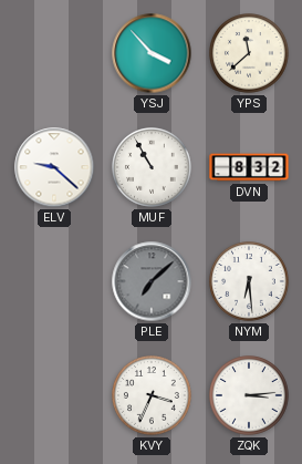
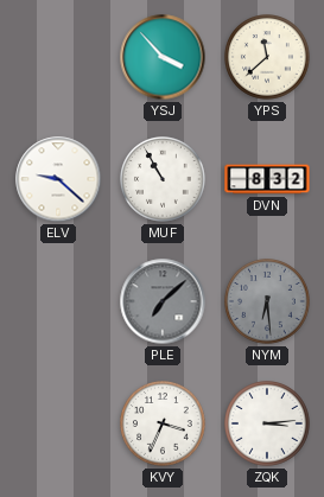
NYM dial: white -> grey
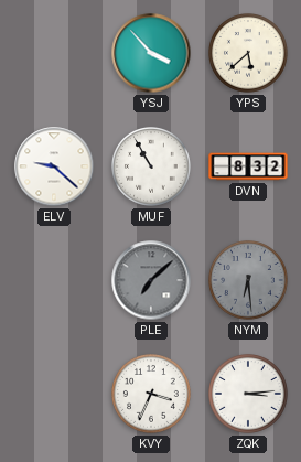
YPS: 11:38 -> 5:38
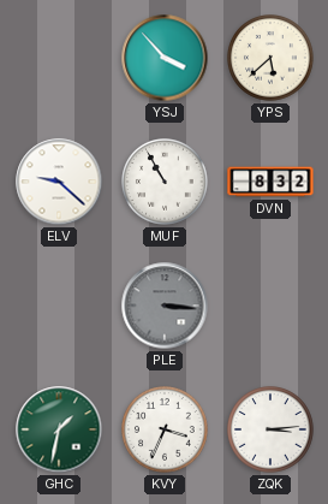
PLE: 7:08 -> 3:16
NYM: 6:29 -> none
GHC: none -> 1:32
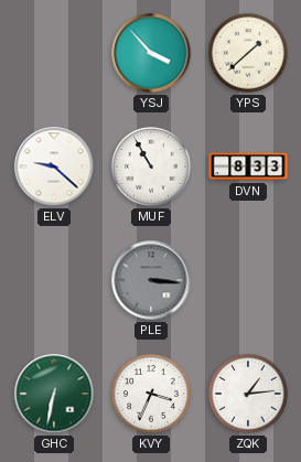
YPS: 5:38 -> 1:38
DVN: 8:32 -> 8:33
GHC: 1:32 -> 6:32
ZQK: 3:14 -> 1:14
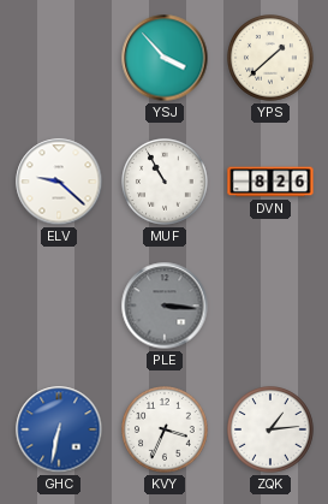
DVN: 8:33 -> 8:26
GHC dial: green -> blue
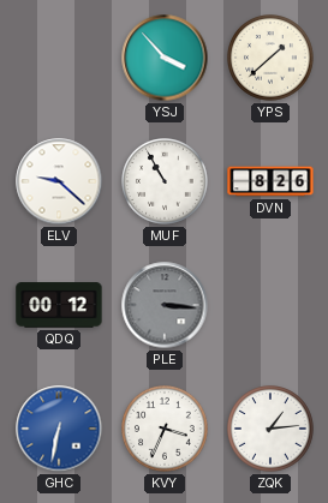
QDQ: none -> 00:12
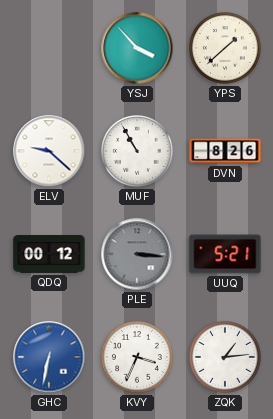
UUQ: none -> 5:21
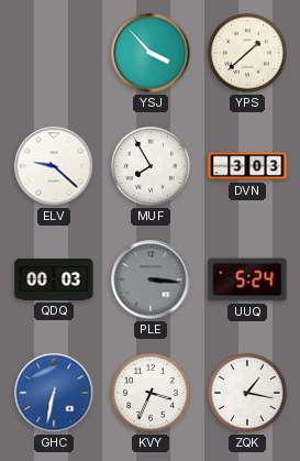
MUF: 10:55 -> 7:55
DVN: 8:26 -> 3:03
QDQ: 00:12 -> 00:03
UUQ: 5:21 -> 5:24
ZQK: 1:14 -> 1:17
